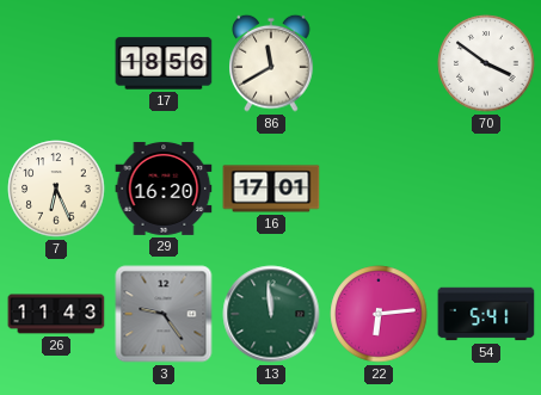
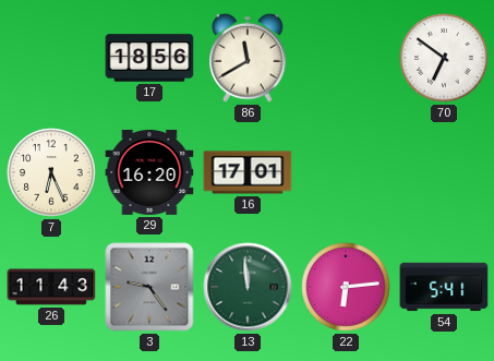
70: 3:51 -> 6:51
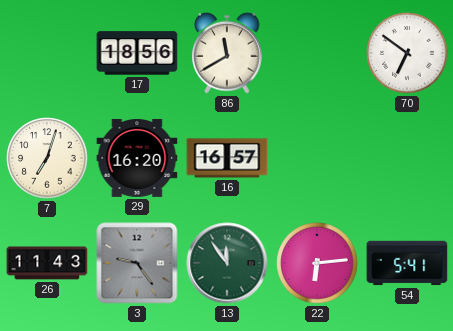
7: 6:26 -> 7:03
16: 17:01 -> 16:57
13: 11:59 -> 11:54
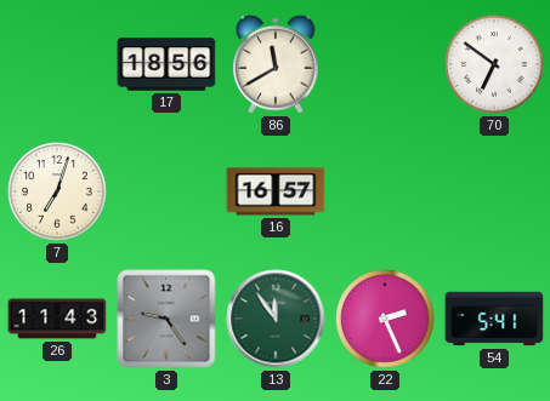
29: 16:20 -> none
22: 6:14 -> 2:26
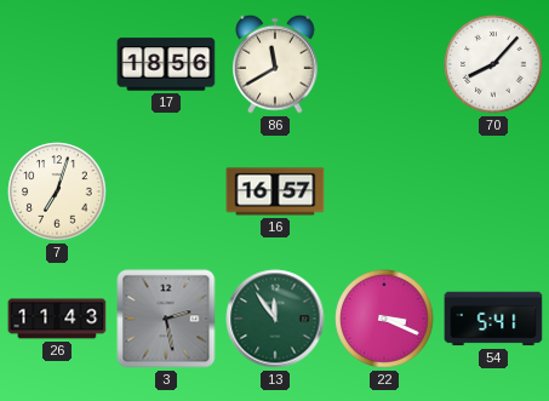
70: 6:51 -> 8:07
3: 9:24 -> 2:28
22: 2:26 -> 3:19
